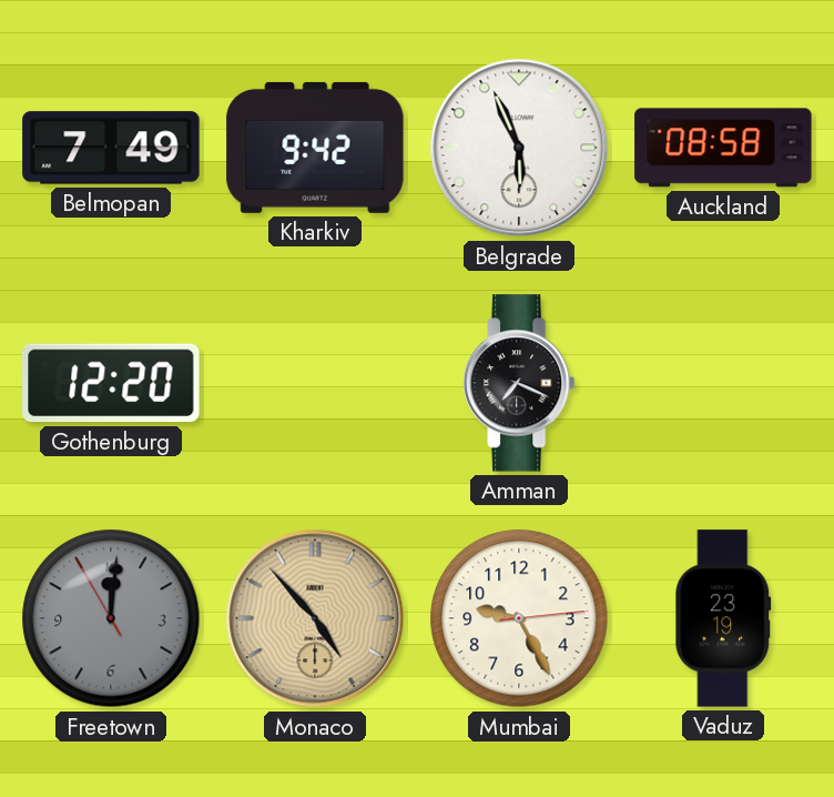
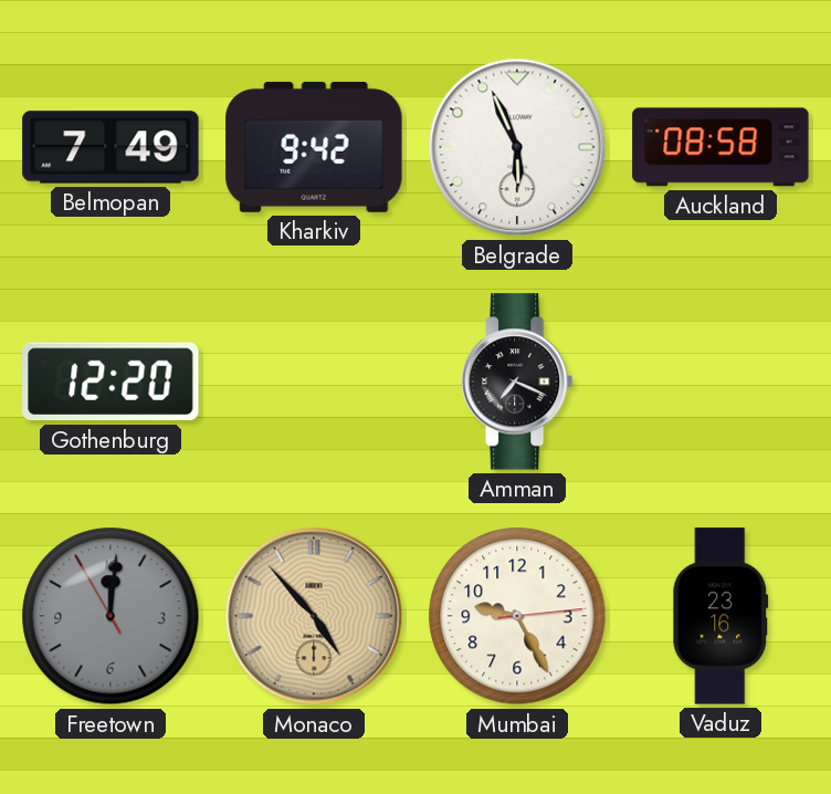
Vaduz: 23:19 -> 23:16
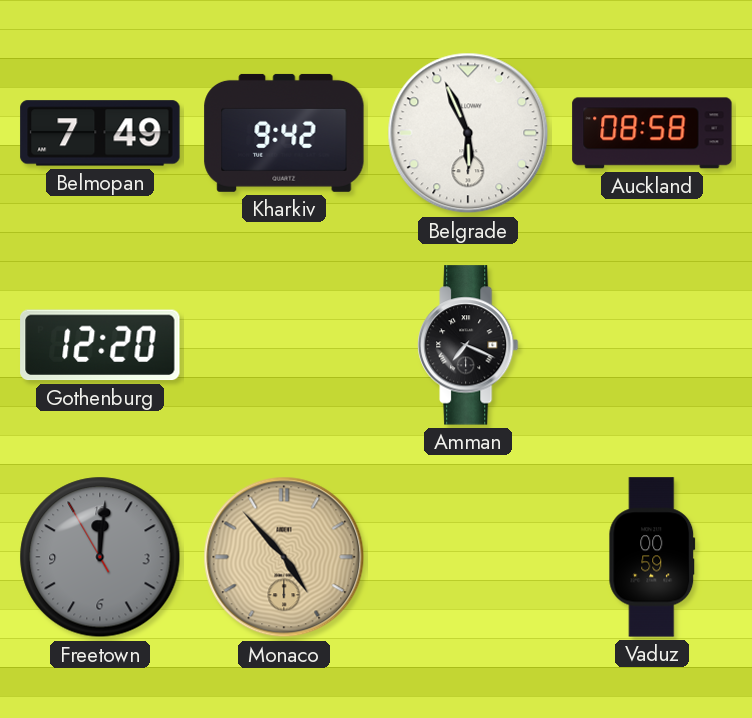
Mumbai: 9:25 -> none
Vaduz: 23:16 -> 00:59
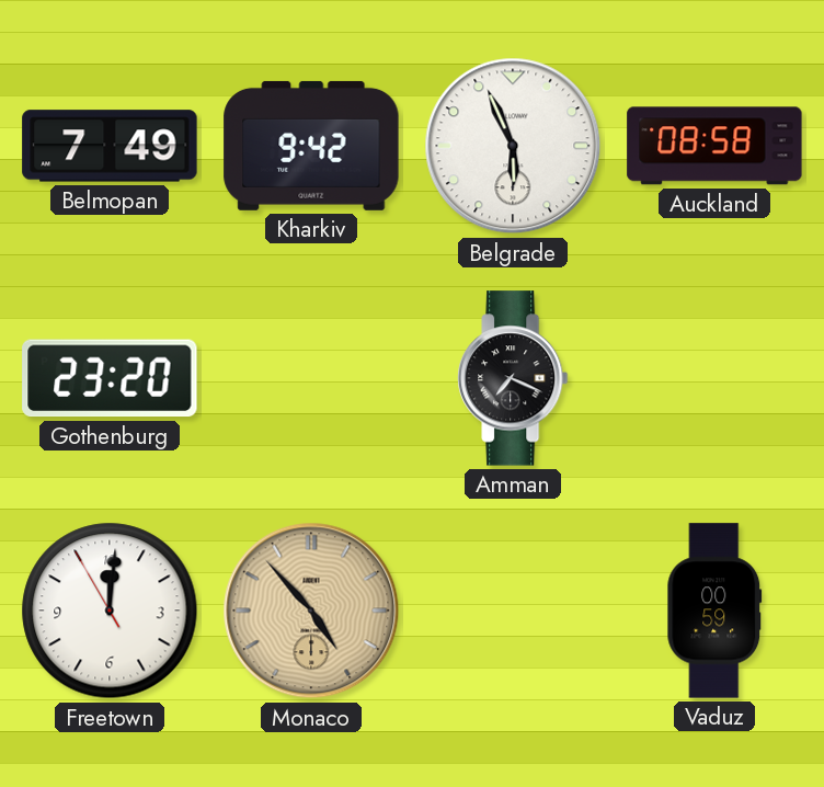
Gothenburg: 12:20 -> 23:20
Freetown dial: grey -> white
